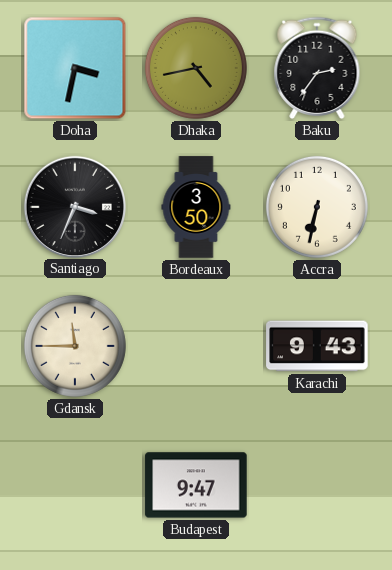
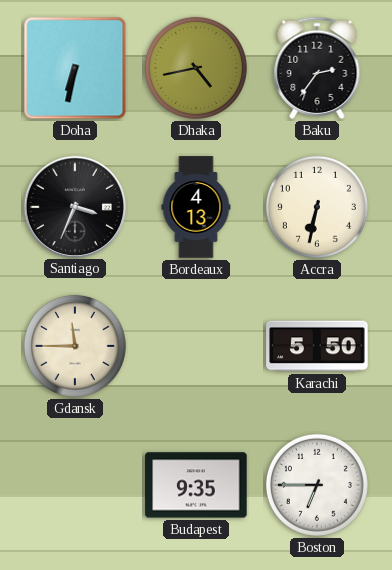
Doha: 3:32 -> 6:32
Bordeaux: 3:50 -> 4:13
Karachi: 9:43 -> 5:50
Budapest: 9:47 -> 9:35
Boston: none -> 6:45
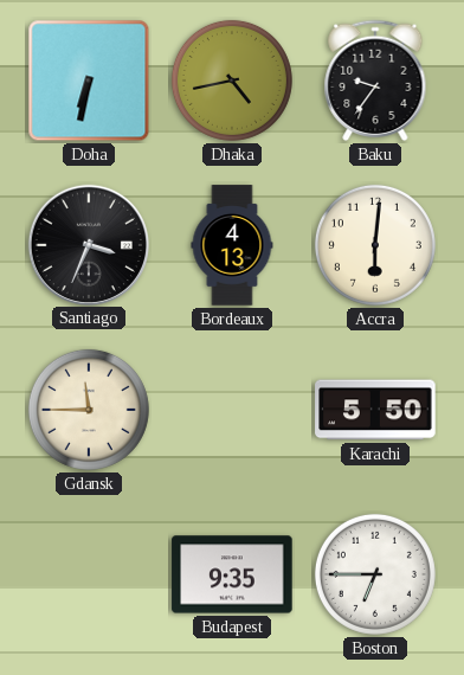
Baku: 2:36 -> 9:36
Accra: 6:32 -> 6:01
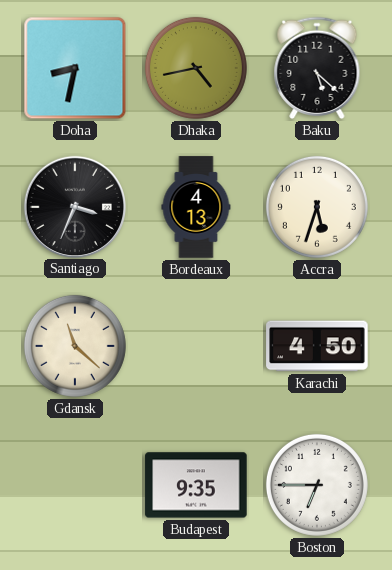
Doha: 6:32 -> 8:32
Baku: 9:36 -> 5:22
Accra: 6:01 -> 5:33
Gdansk: 11:45 -> 11:22
Karachi: 5:50 -> 4:50
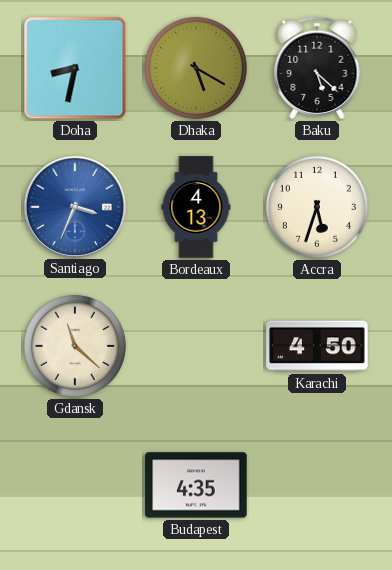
Dhaka: 4:43 -> 5:20
Santiago dial: black -> blue
Budapest: 9:35 -> 4:35
Boston: 6:45 -> none
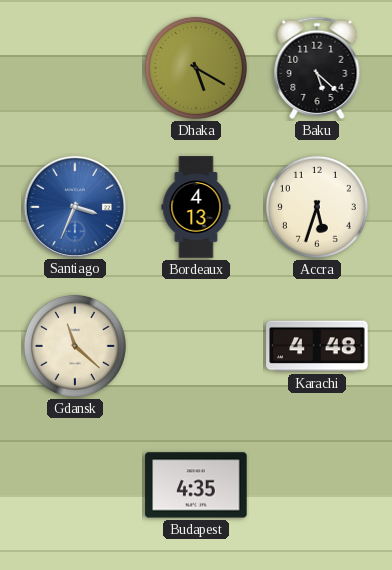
Doha: 8:32 -> none
Karachi: 4:50 -> 4:48
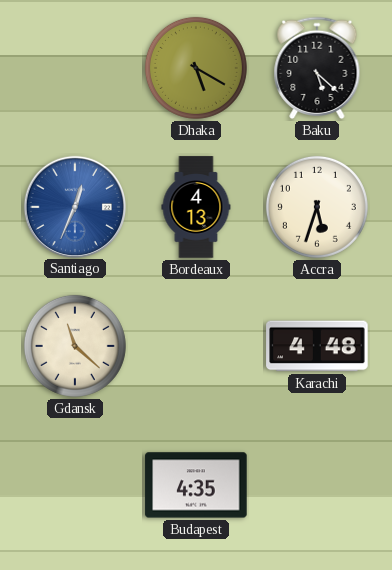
Santiago: 3:34 -> 12:34
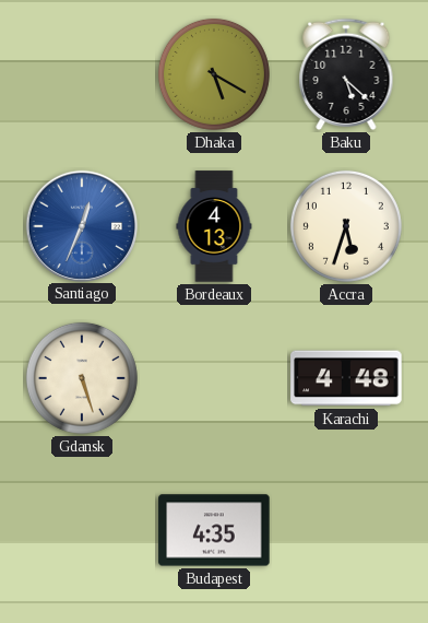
Gdansk: 11:22 -> 5:27
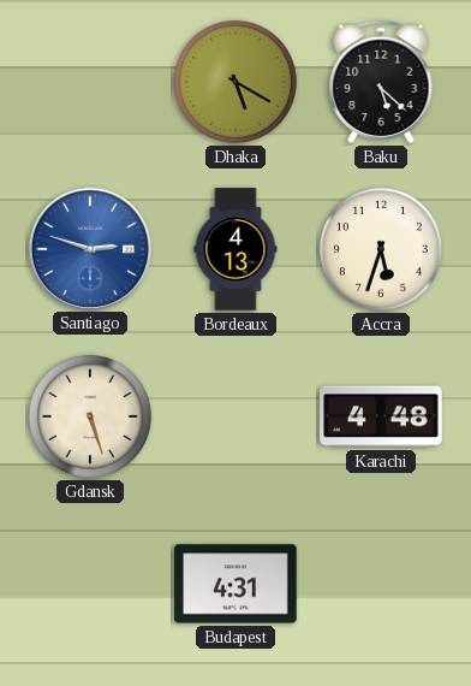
Santiago: 12:34 -> 2:48
Budapest: 4:35 -> 4:31
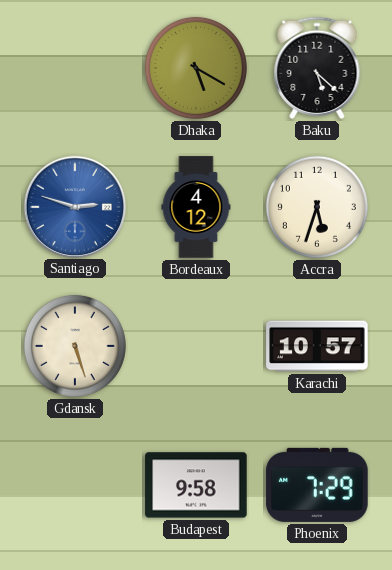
Bordeaux: 4:13 -> 4:12
Karachi: 4:48 -> 10:57
Budapest: 4:31 -> 9:58
Phoenix: none -> 7:29
